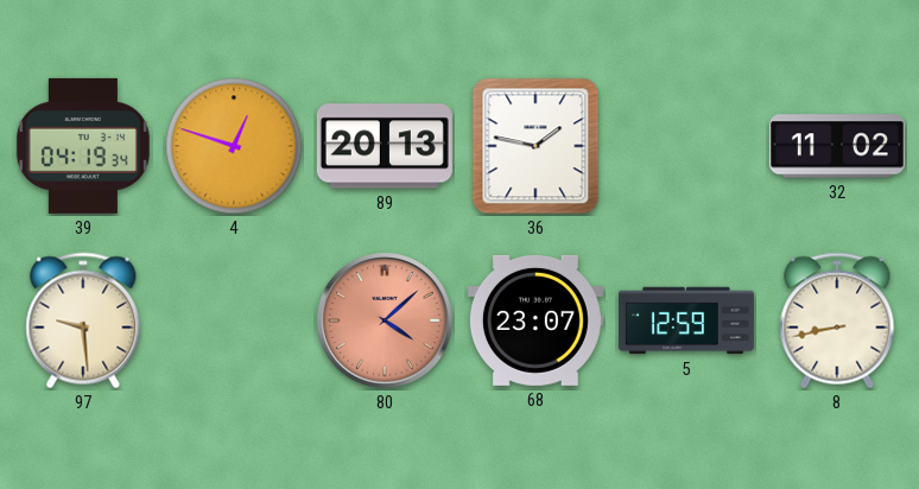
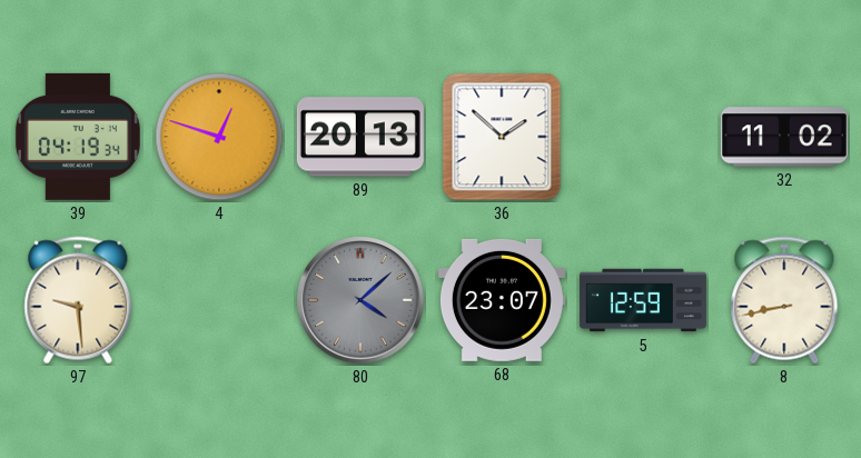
36: 1:47 -> 1:52
80 dial: salmon -> grey
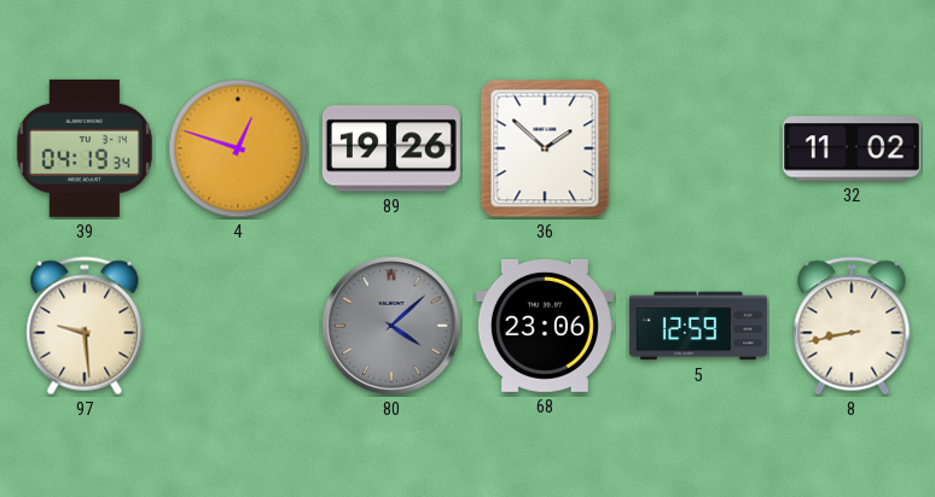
89: 20:13 -> 19:26
68: 23:07 -> 23:06
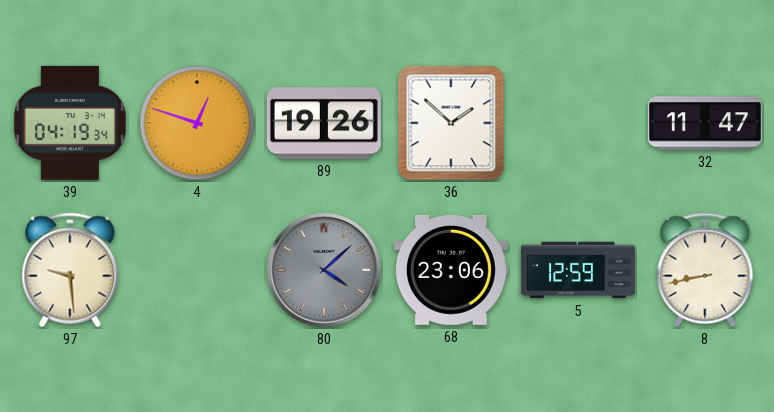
32: 11:02 -> 11:47
